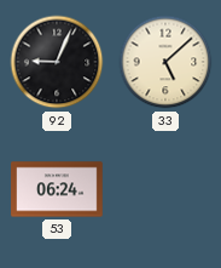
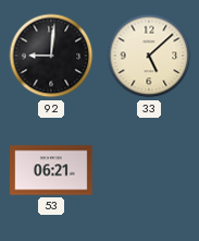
92: 9:04 -> 9:01
53: 06:24 -> 06:21
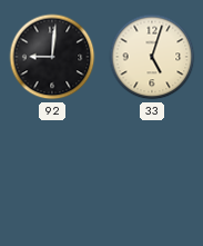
33: 5:08 -> 5:03
53: 06:21 -> none
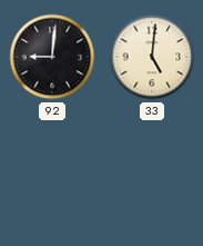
33: 5:03 -> 5:01
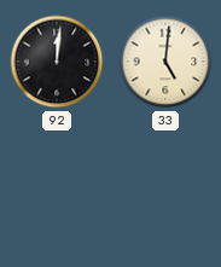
92: 9:01 -> 12:01
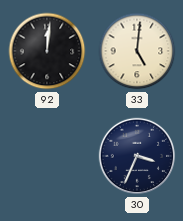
30: none -> 3:34
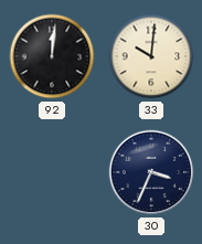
33: 5:01 -> 10:01
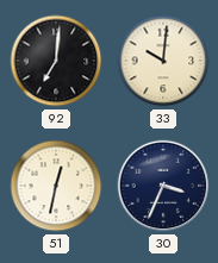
92: 12:01 -> 7:01
51: none -> 12:32
